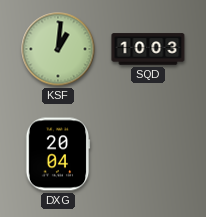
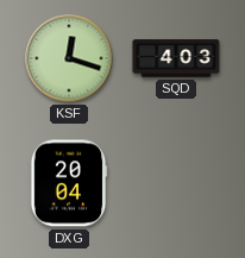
KSF: 1:01 -> 12:18
SQD: 10:03 -> 4:03
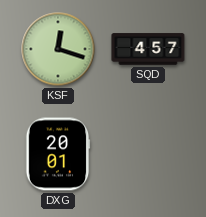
SQD: 4:03 -> 4:57
DXG: 20:04 -> 20:01
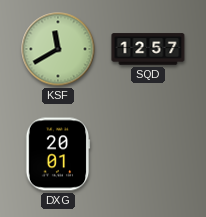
KSF: 12:18 -> 11:40
SQD: 4:57 -> 12:57
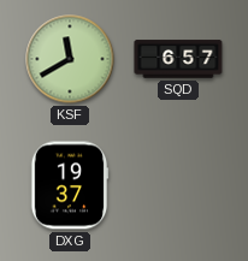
SQD: 12:57 -> 6:57
DXG: 20:01 -> 19:37
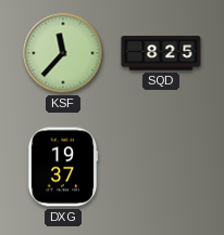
KSF: 11:40 -> 11:37
SQD: 6:57 -> 8:25
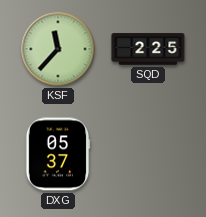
SQD: 8:25 -> 2:25
DXG: 19:37 -> 05:37
